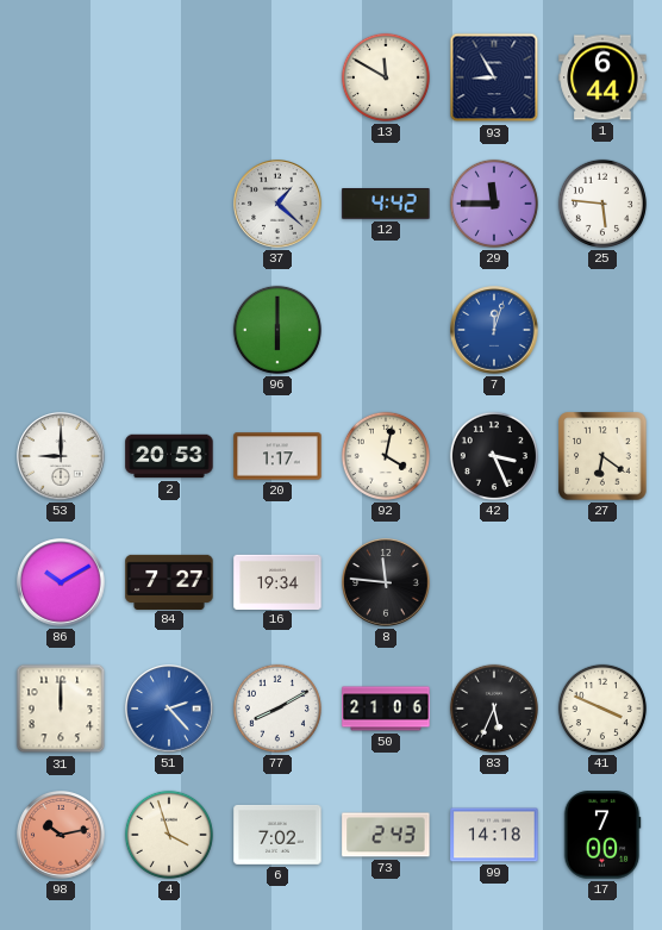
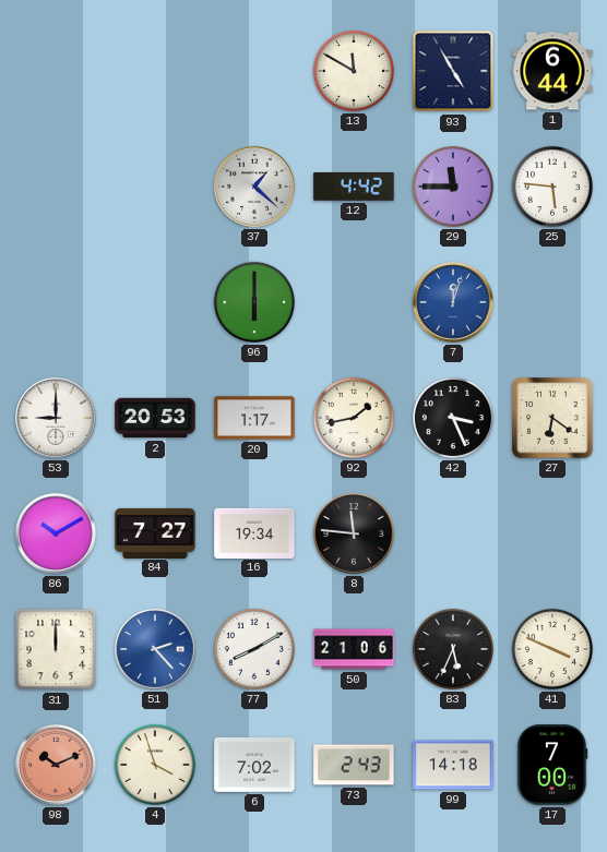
93: 8:55 -> 4:55
92: 4:02 -> 1:43
98: 10:13 -> 10:11
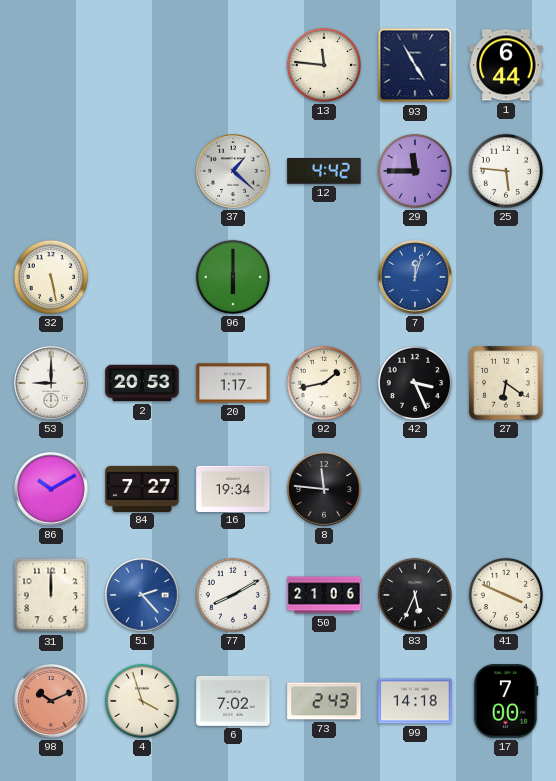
13: 11:50 -> 11:46
32: none -> 5:28
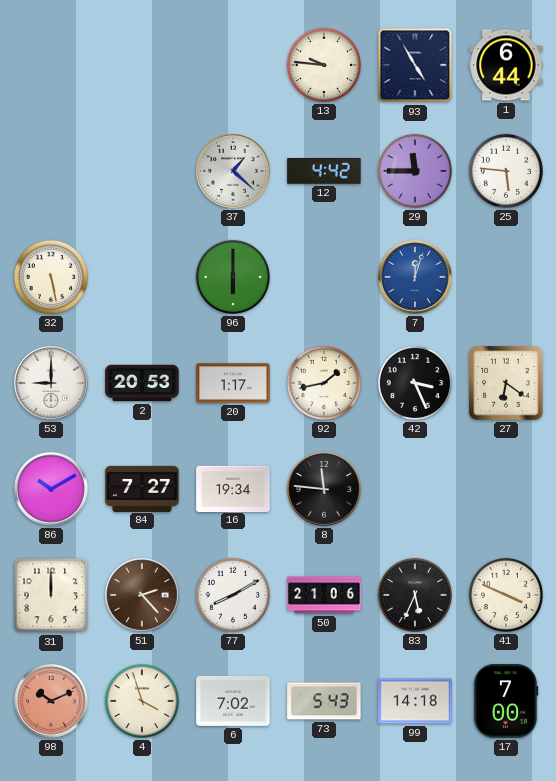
13: 11:46 -> 9:46
51 dial: blue -> brown
73: 2:43 -> 5:43
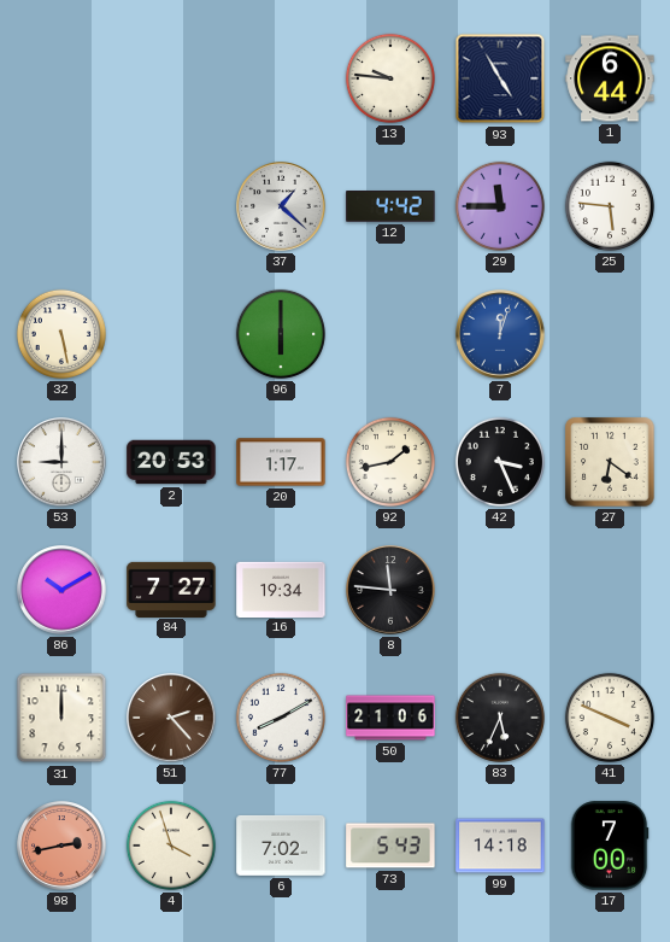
98: 10:11 -> 2:43
